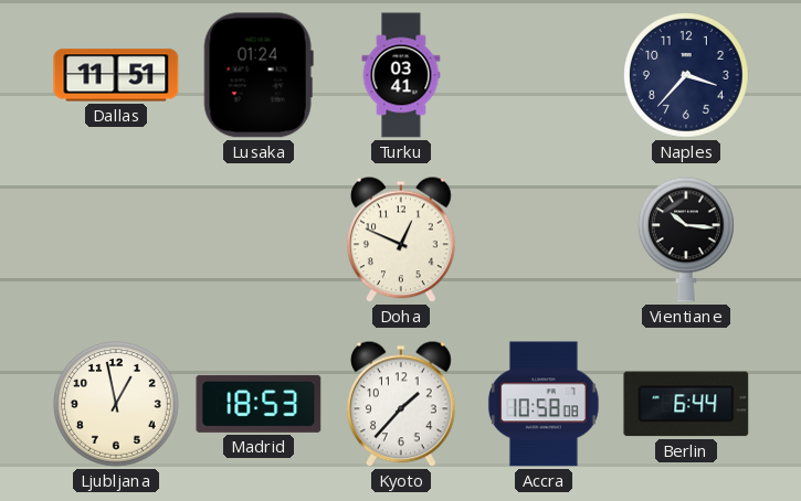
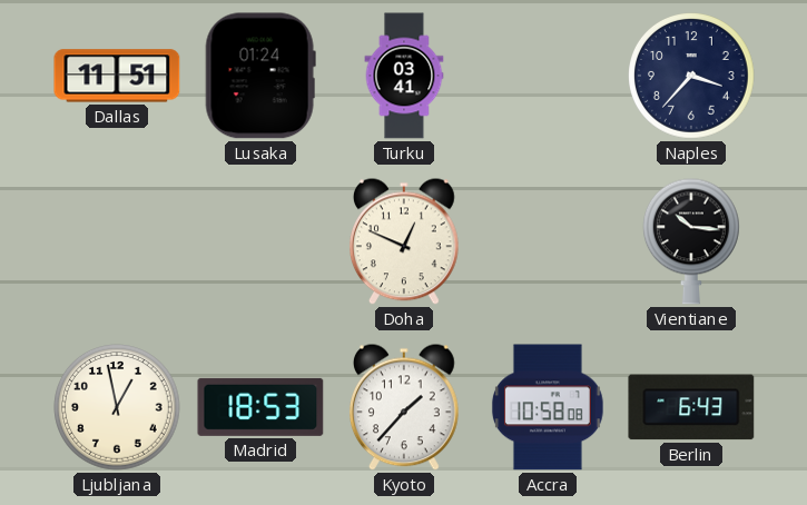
Berlin: 6:44 -> 6:43
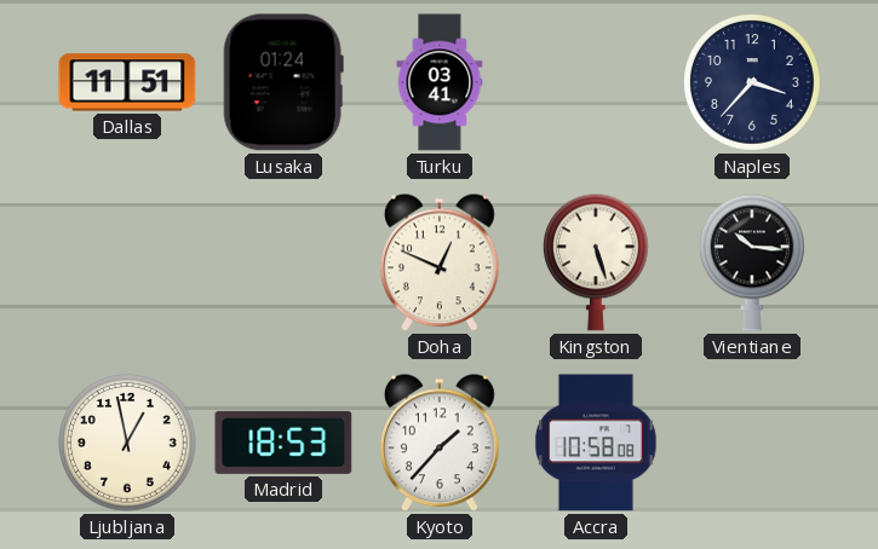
Kingston: none -> 5:27
Berlin: 6:43 -> none
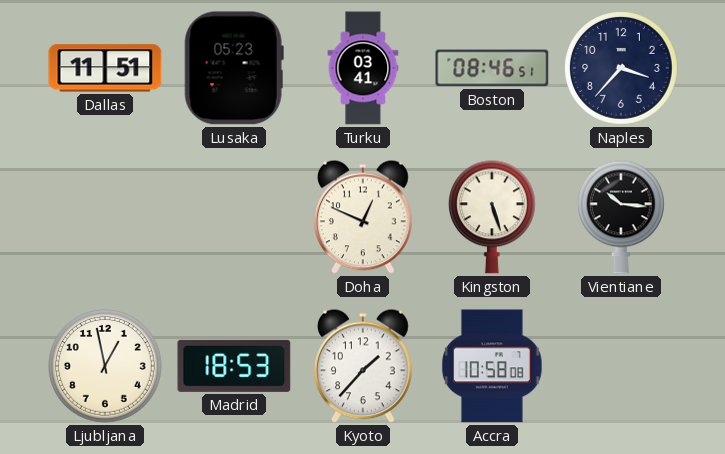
Lusaka: 01:24 -> 05:23
Boston: none -> 08:46
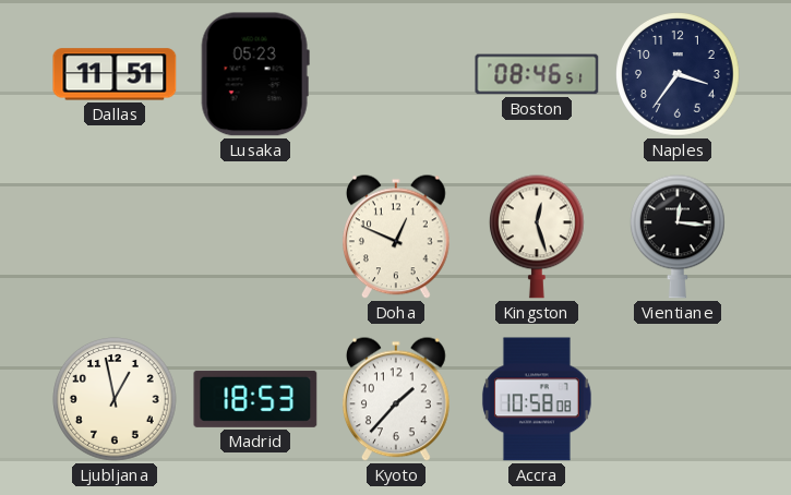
Turku: 03:41 -> none
Naples: 3:37 -> 3:36
Kingston: 5:27 -> 12:27
Vientiane: 10:16 -> 12:16
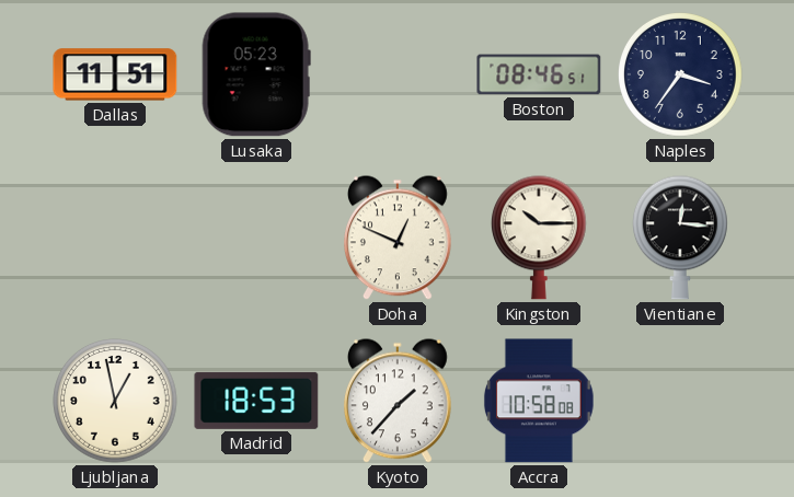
Kingston: 12:27 -> 10:15
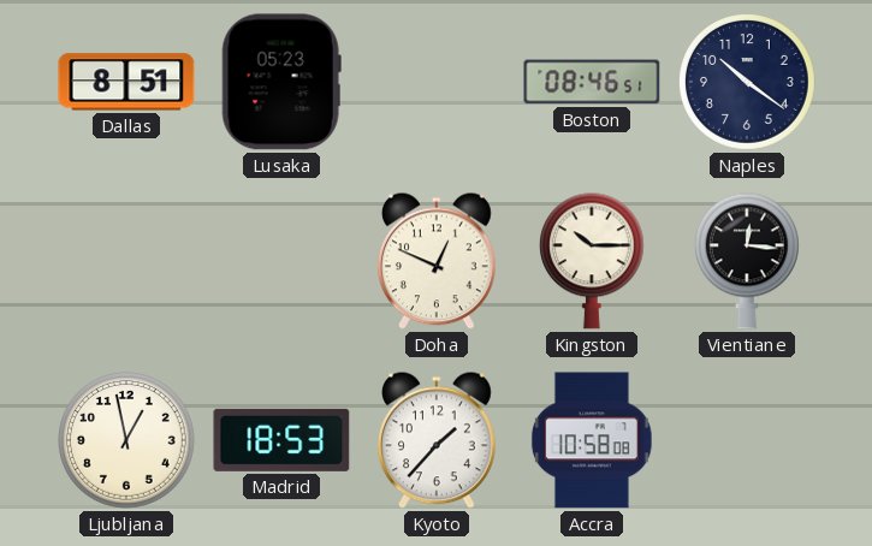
Dallas: 11:51 -> 8:51
Naples: 3:36 -> 10:21
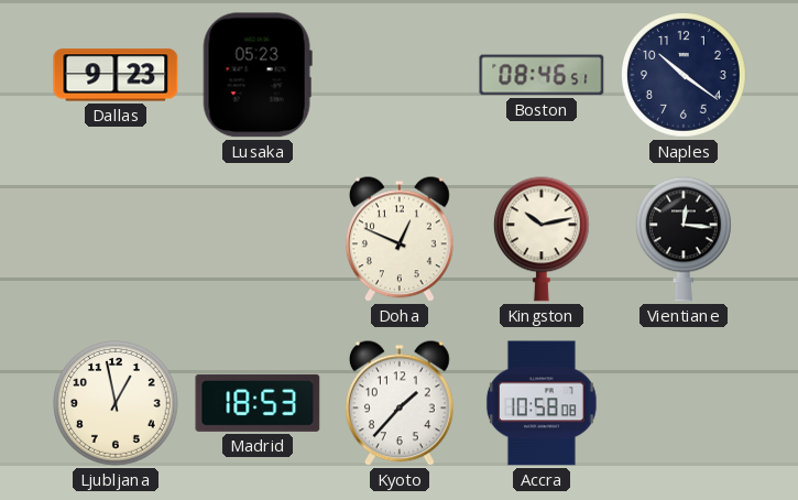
Dallas: 8:51 -> 9:23
Kingston: 10:15 -> 10:13
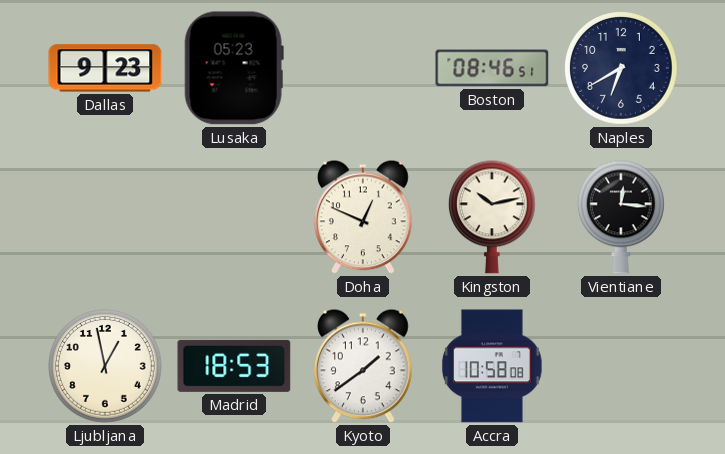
Naples: 10:21 -> 6:40
Kyoto: 1:37 -> 1:39
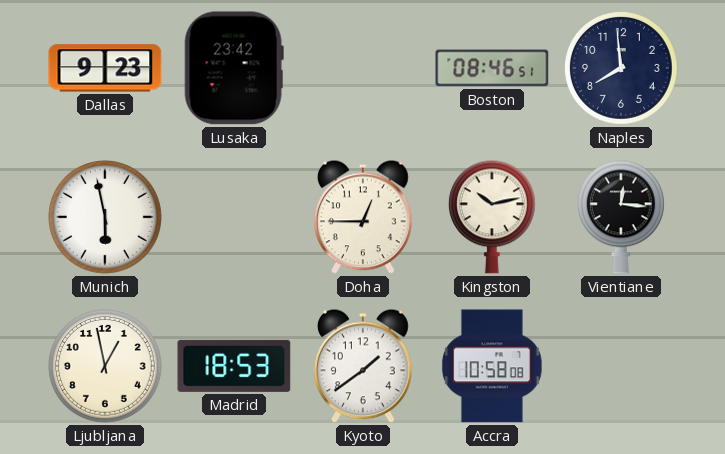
Lusaka: 05:23 -> 23:42
Naples: 6:40 -> 7:59
Munich: none -> 5:58
Doha: 12:49 -> 12:45
